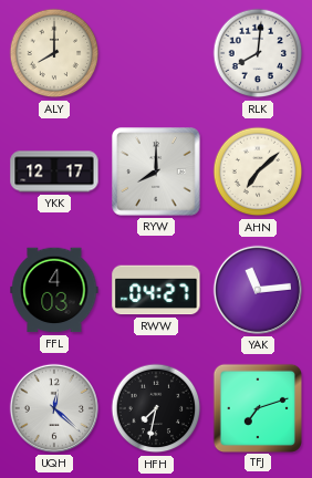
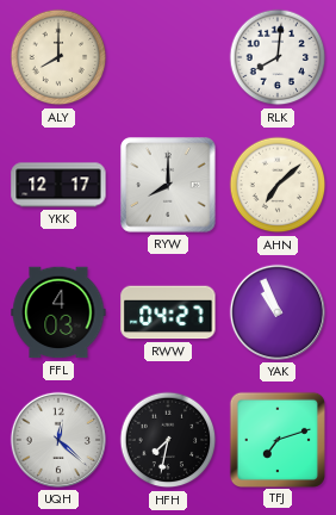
YAK: 11:14 -> 10:56
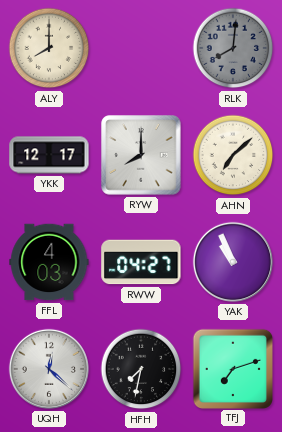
RLK dial: white -> grey
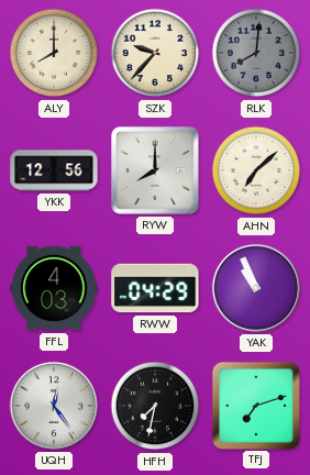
SZK: none -> 9:37
YKK: 12:17 -> 12:56
RWW: 04:27 -> 04:29
UQH: 12:22 -> 12:24
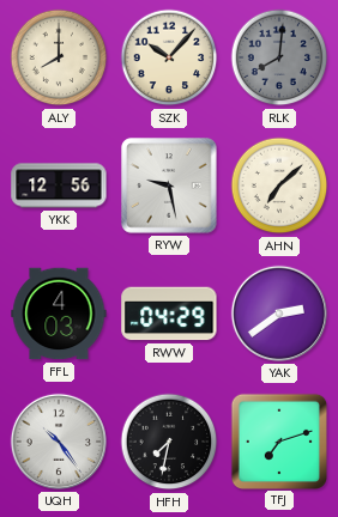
SZK: 9:37 -> 10:07
RYW: 8:00 -> 9:28
YAK: 10:56 -> 2:39
UQH: 12:24 -> 10:24
